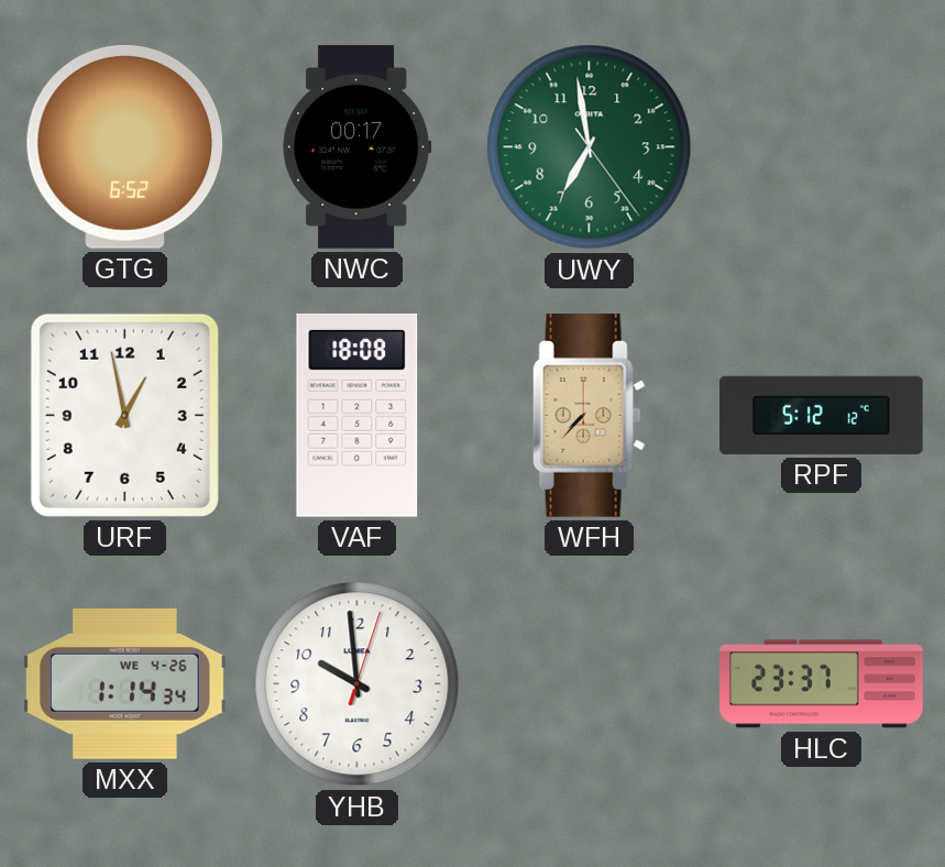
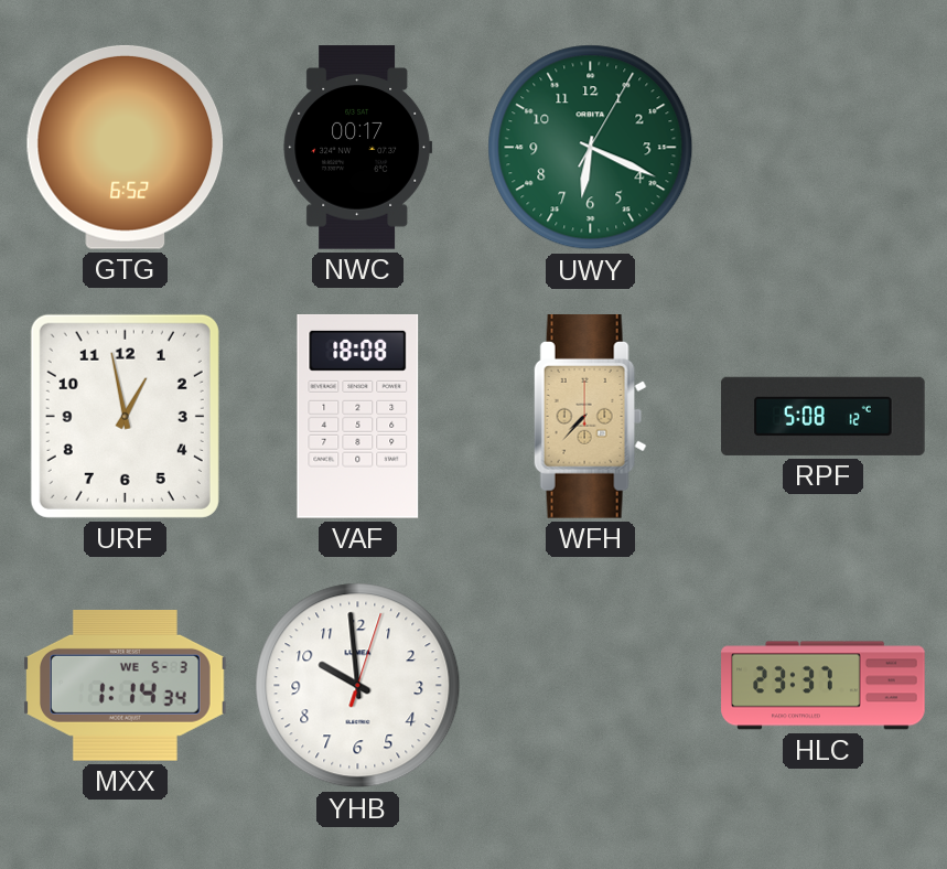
UWY: 6:58 -> 6:19
RPF: 5:12 -> 5:08
MXX date: WE 4-26 -> WE 5-3
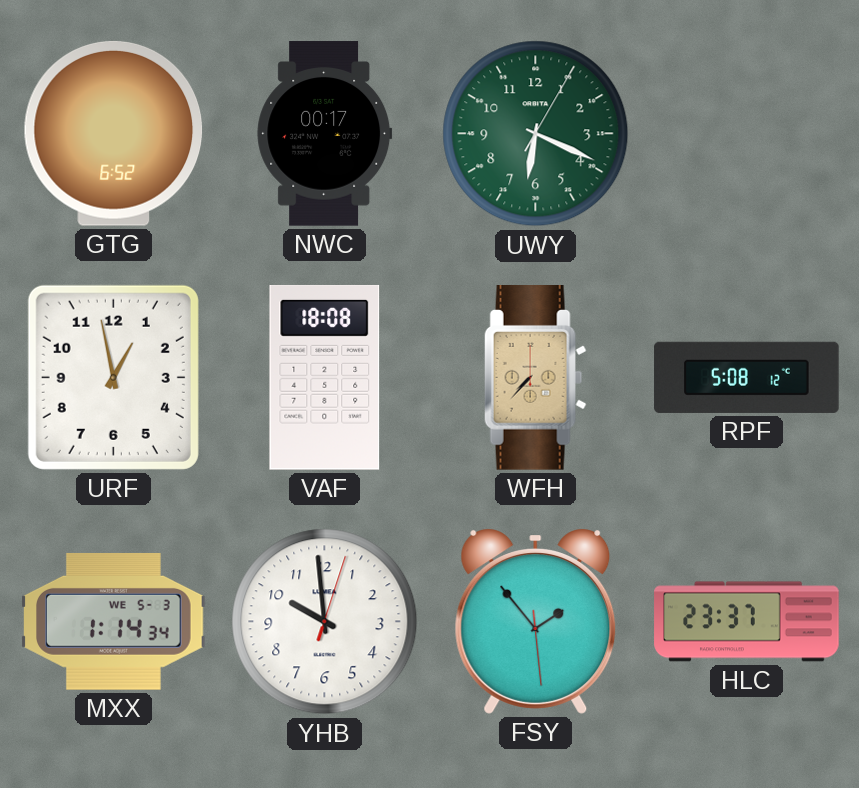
FSY: none -> 1:53
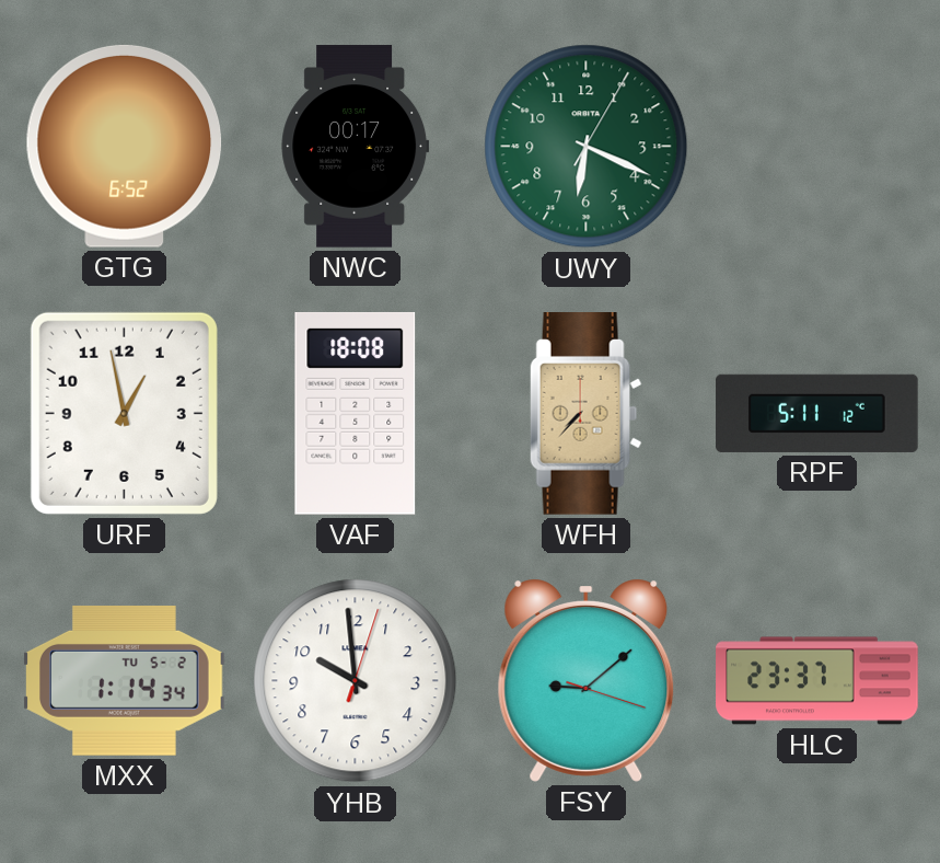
RPF: 5:08 -> 5:11
MXX date: WE 5-3 -> TU 5-2
FSY: 1:53 -> 9:08
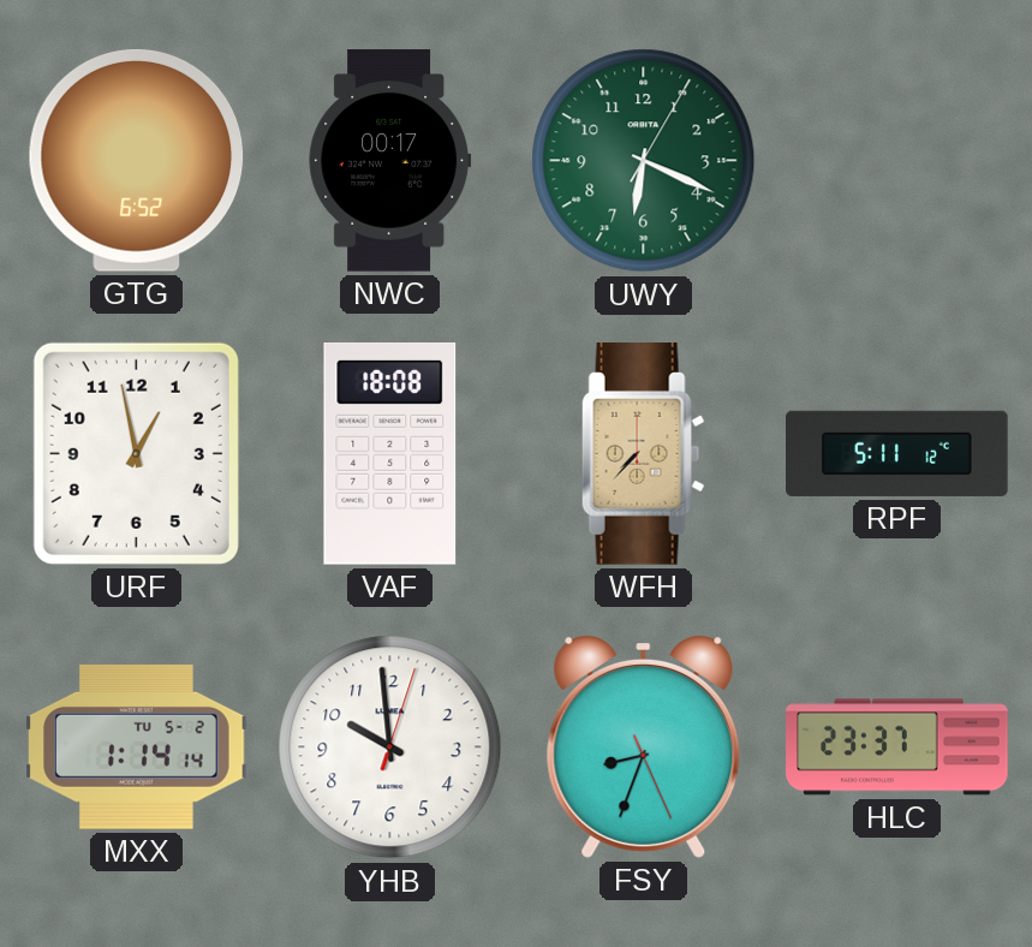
MXX: 1:14:34 -> 1:14:14
FSY: 9:08 -> 8:33
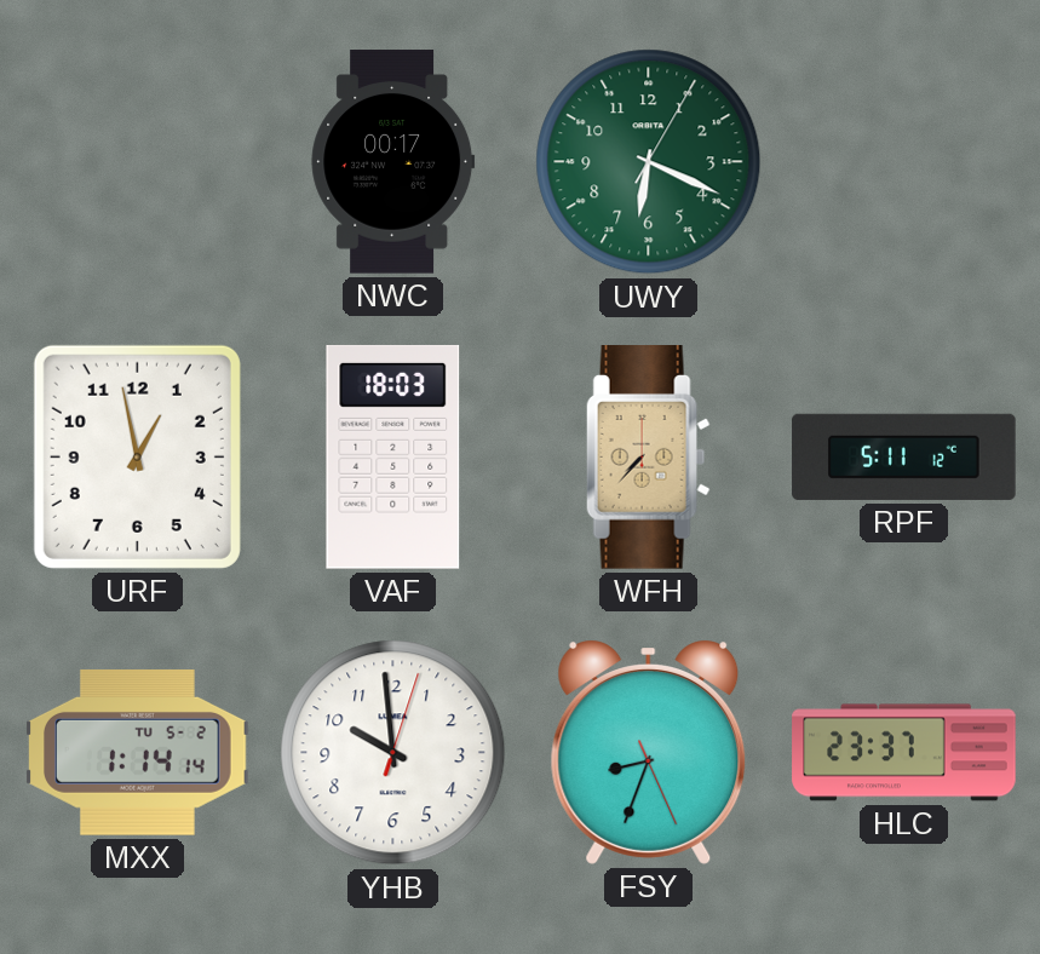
GTG: 6:52 -> none
VAF: 18:08 -> 18:03
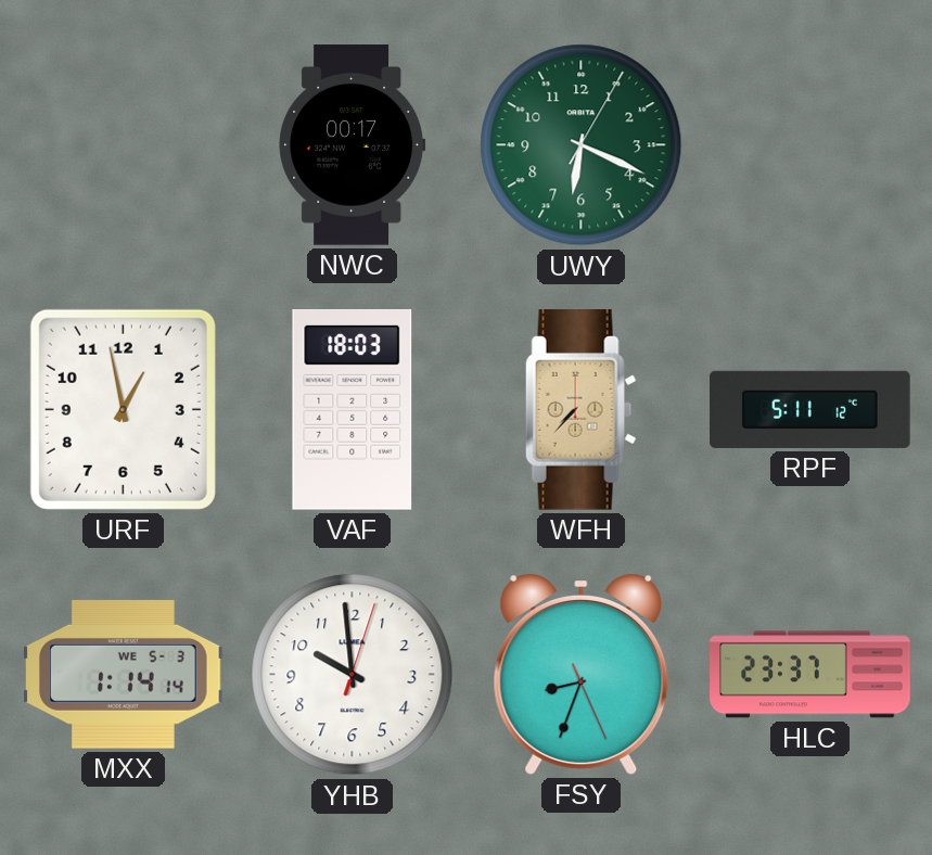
MXX date: TU 5-2 -> WE 5-3
